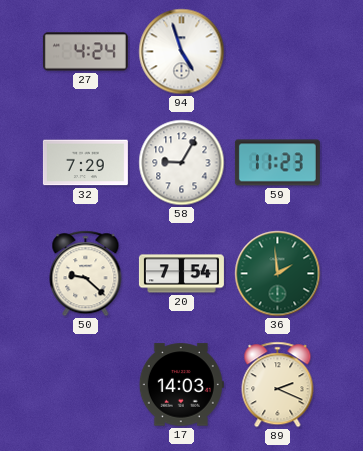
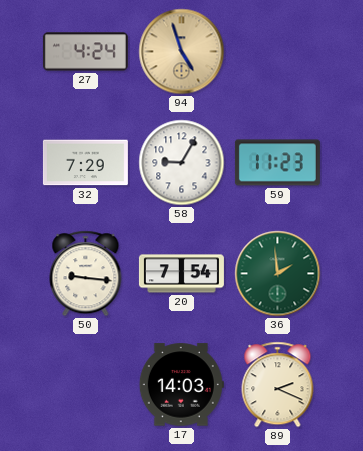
94 dial: white -> champagne
50: 9:22 -> 9:16
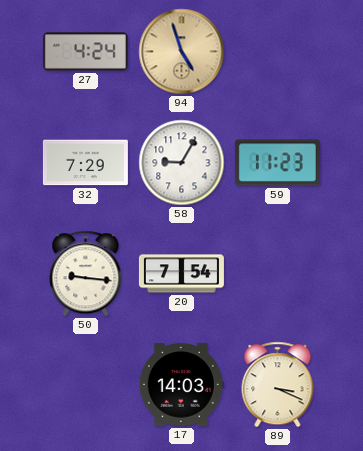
36: 1:59 -> none
89: 2:19 -> 3:19
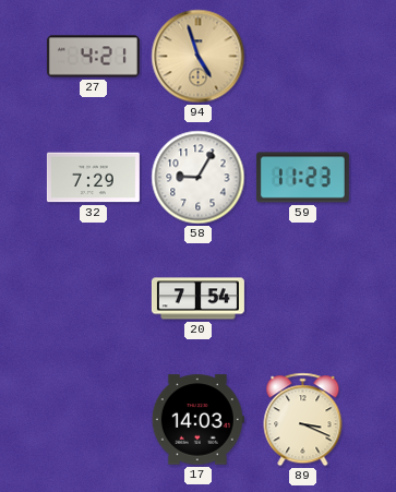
27: 4:24 -> 4:21
50: 9:16 -> none
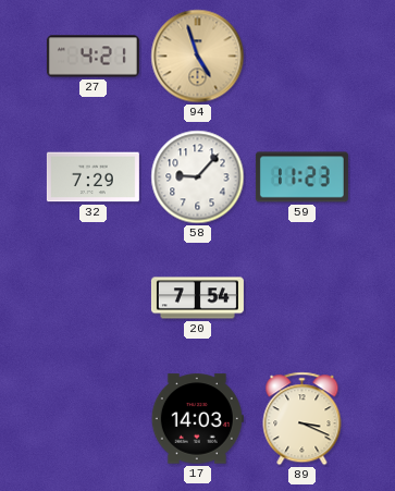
58: 9:05 -> 9:07
